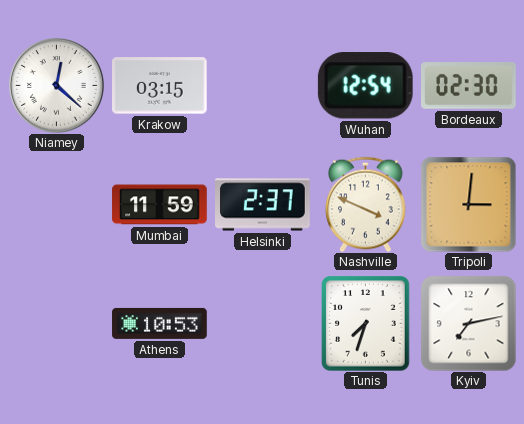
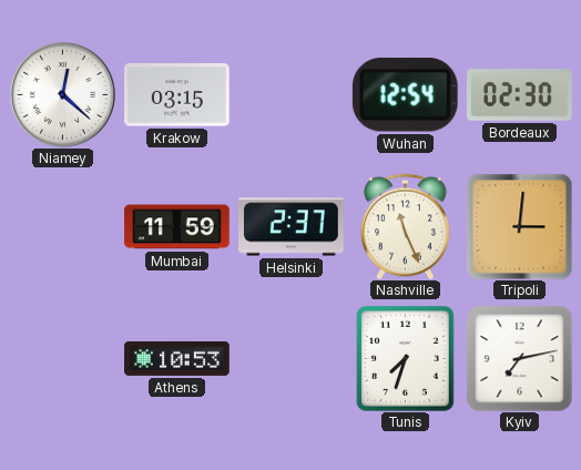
Nashville: 3:49 -> 11:26
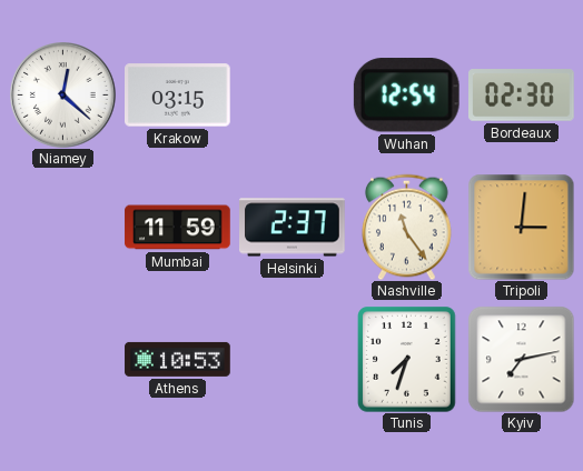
Nashville: 11:26 -> 11:24
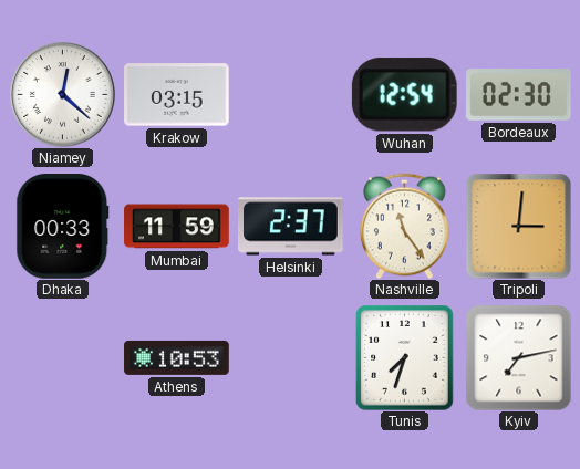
Dhaka: none -> 00:33
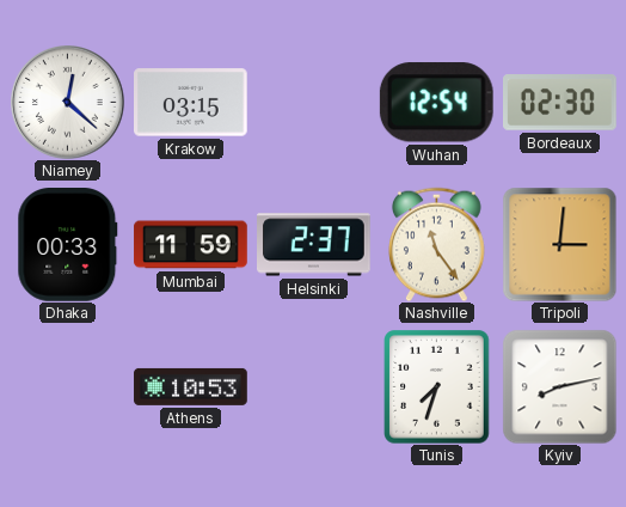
Kyiv: 7:13 -> 8:13
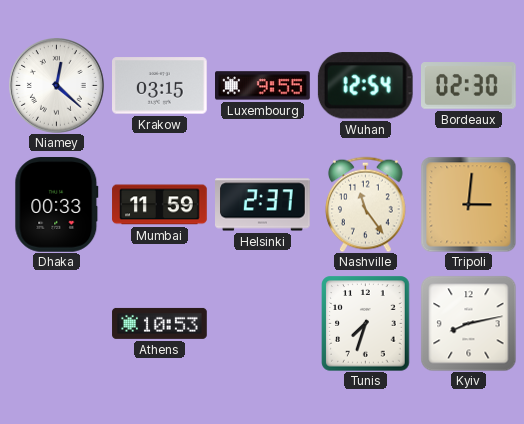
Luxembourg: none -> 9:55
